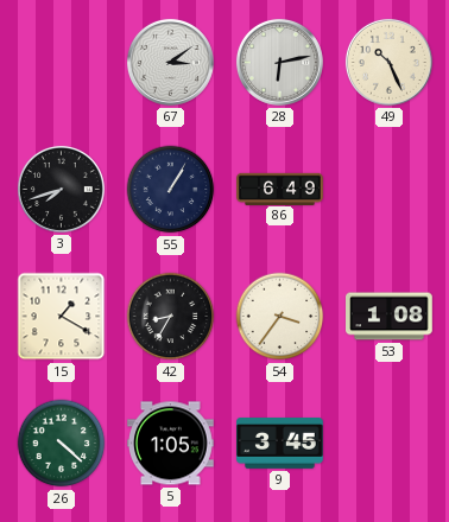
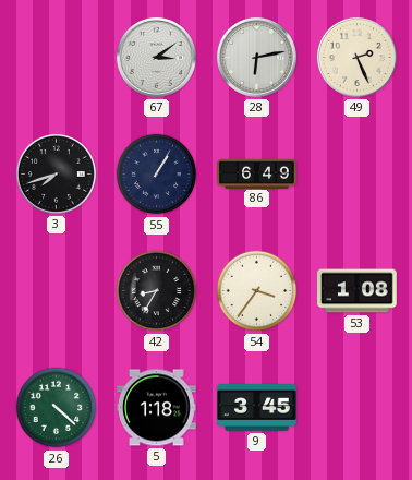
49: 10:26 -> 2:26
15: 1:20 -> none
5: 1:05 -> 1:18
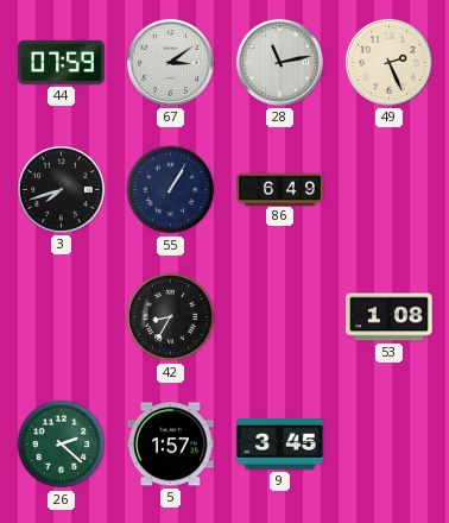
44: none -> 07:59
28: 6:13 -> 11:13
54: 3:36 -> none
26: 4:22 -> 2:22
5: 1:18 -> 1:57
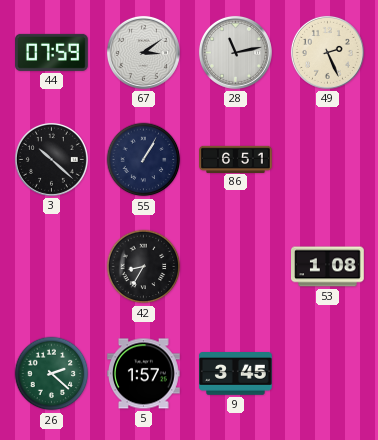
3: 7:42 -> 10:22
86: 6:49 -> 6:51
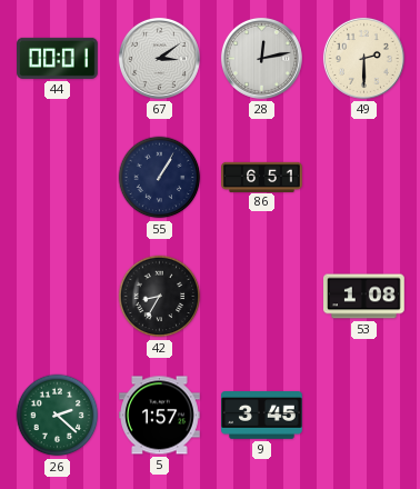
44: 07:59 -> 00:01
28: 11:13 -> 12:13
49: 2:26 -> 2:30
3: 10:22 -> none
